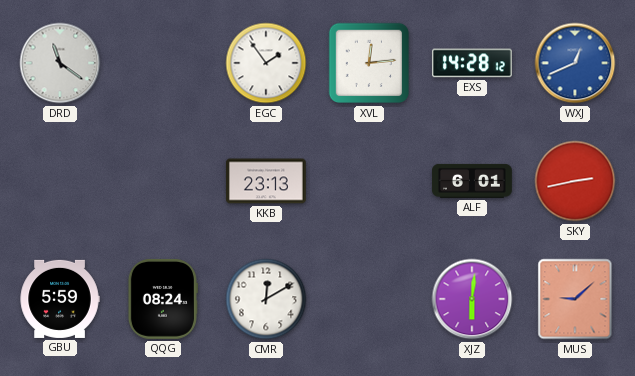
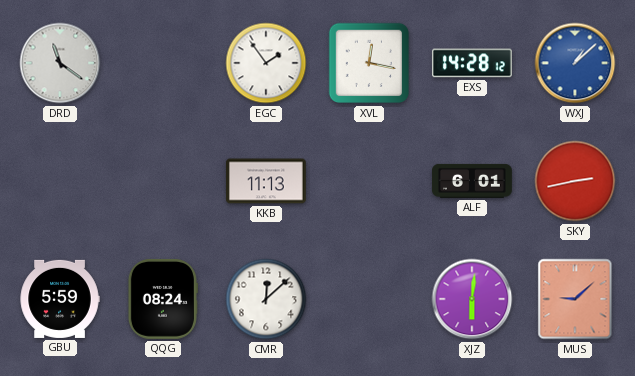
XVL: 12:14 -> 12:17
WXJ: 12:41 -> 1:08
KKB: 23:13 -> 11:13
CMR: 12:10 -> 12:08
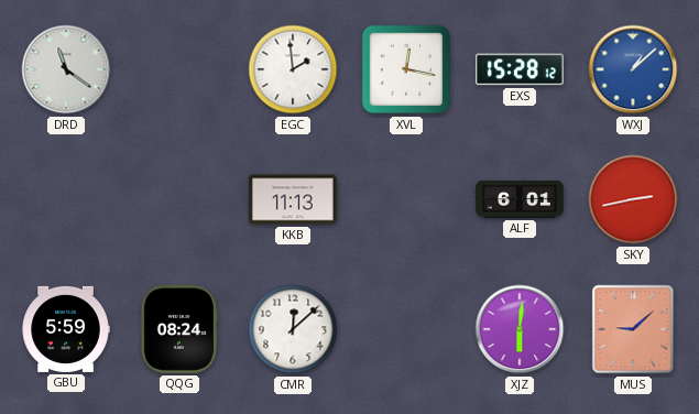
EGC: 1:54 -> 1:59
EXS: 14:28 -> 15:28
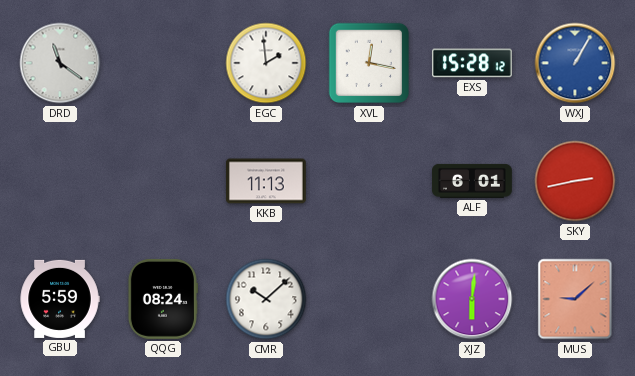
WXJ: 1:08 -> 1:05
CMR: 12:08 -> 10:08
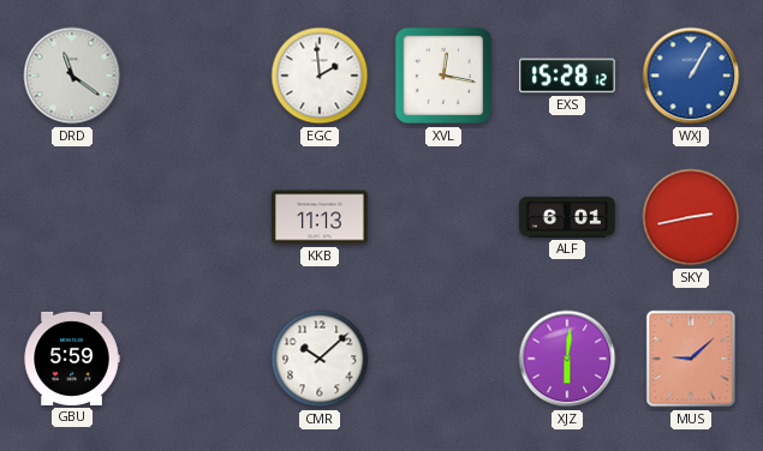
QQG: 08:24 -> none
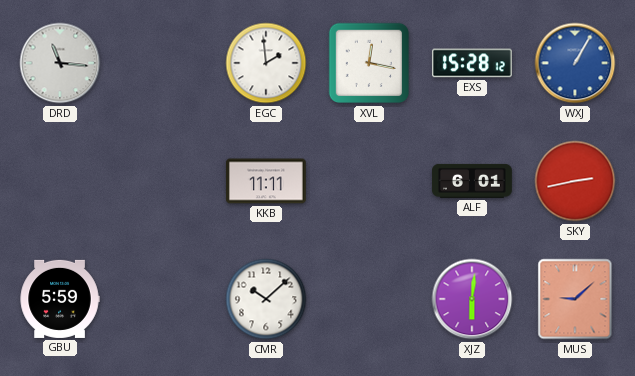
DRD: 11:21 -> 11:16
KKB: 11:13 -> 11:11
